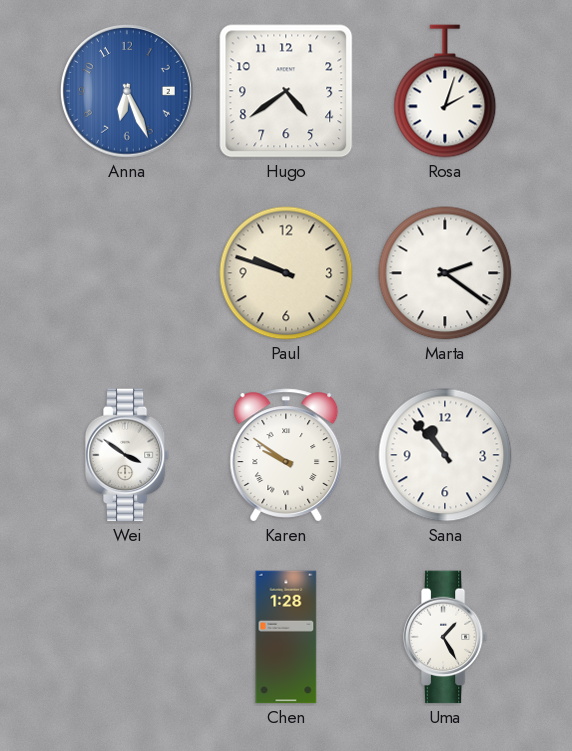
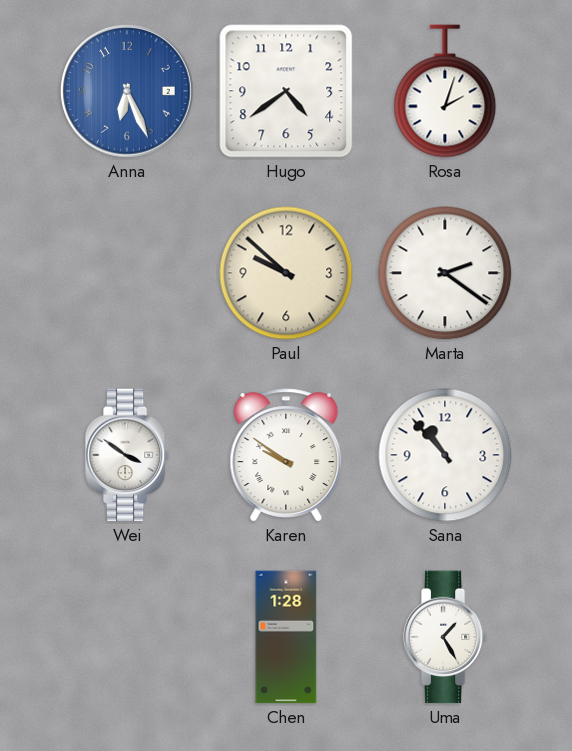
Paul: 9:48 -> 9:52
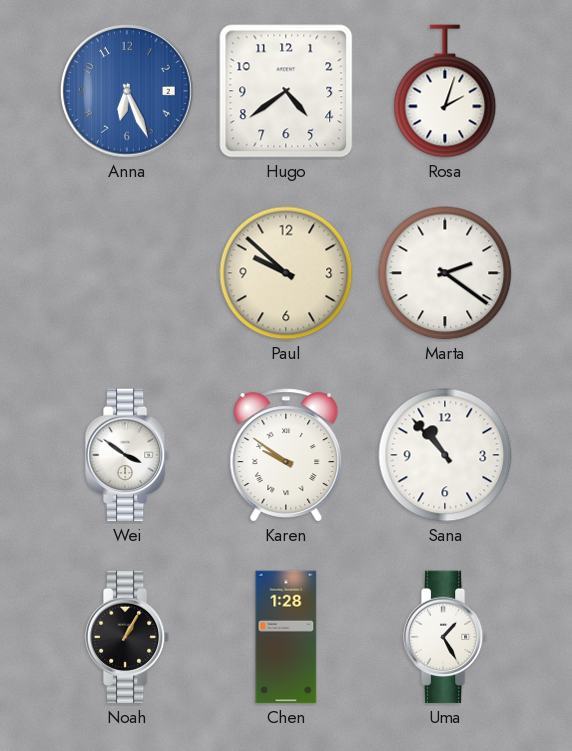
Noah: none -> 1:05
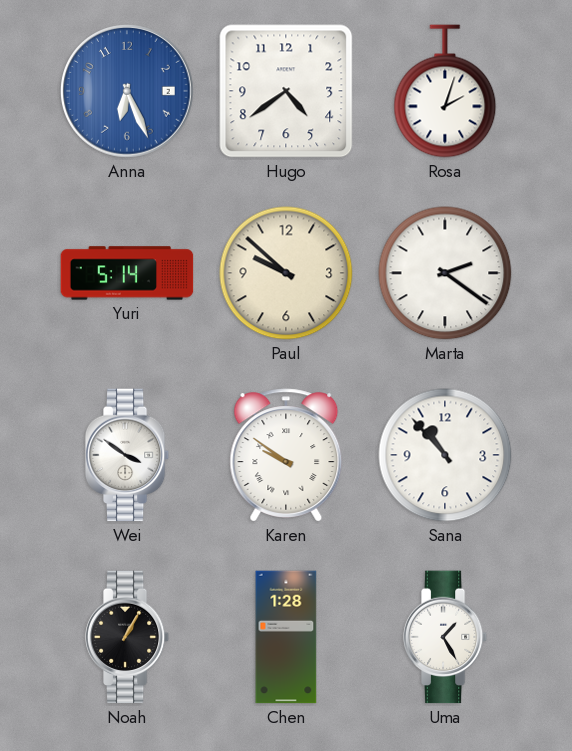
Yuri: none -> 5:14
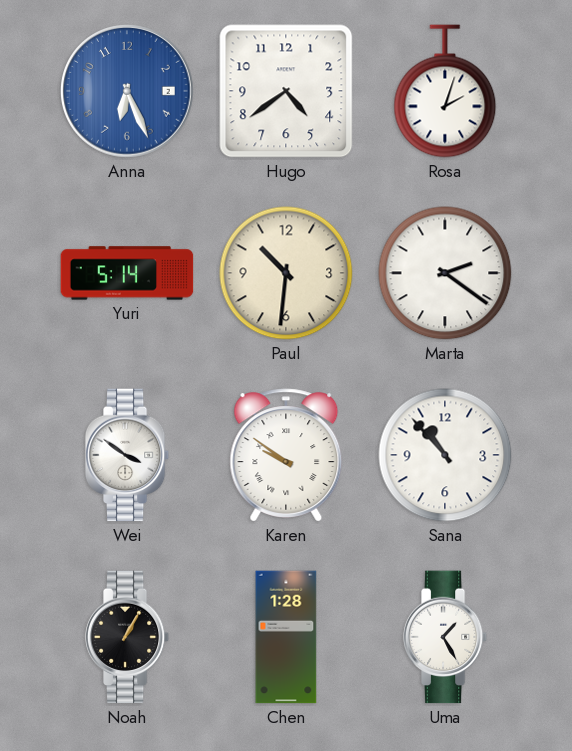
Paul: 9:52 -> 10:31
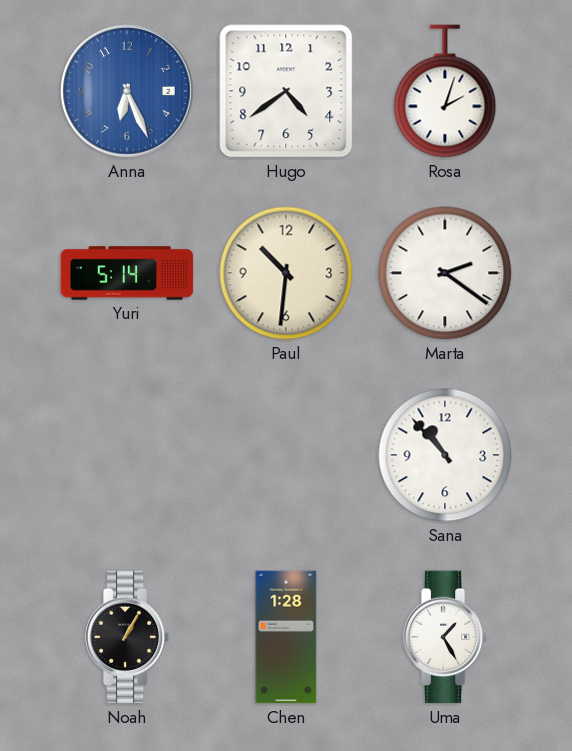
Wei: 3:51 -> none
Karen: 9:51 -> none
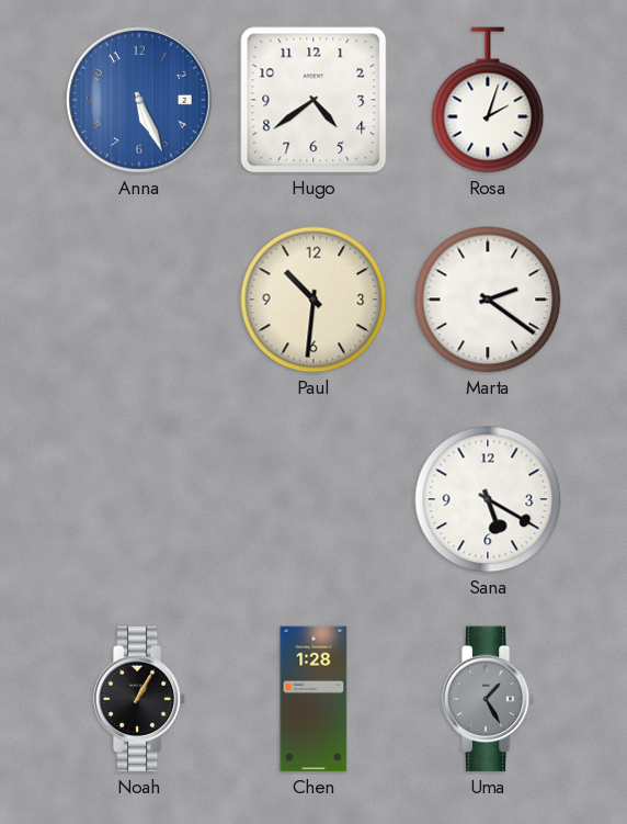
Anna: 6:26 -> 5:26
Yuri: 5:14 -> none
Sana: 10:53 -> 5:20
Uma dial: white -> grey
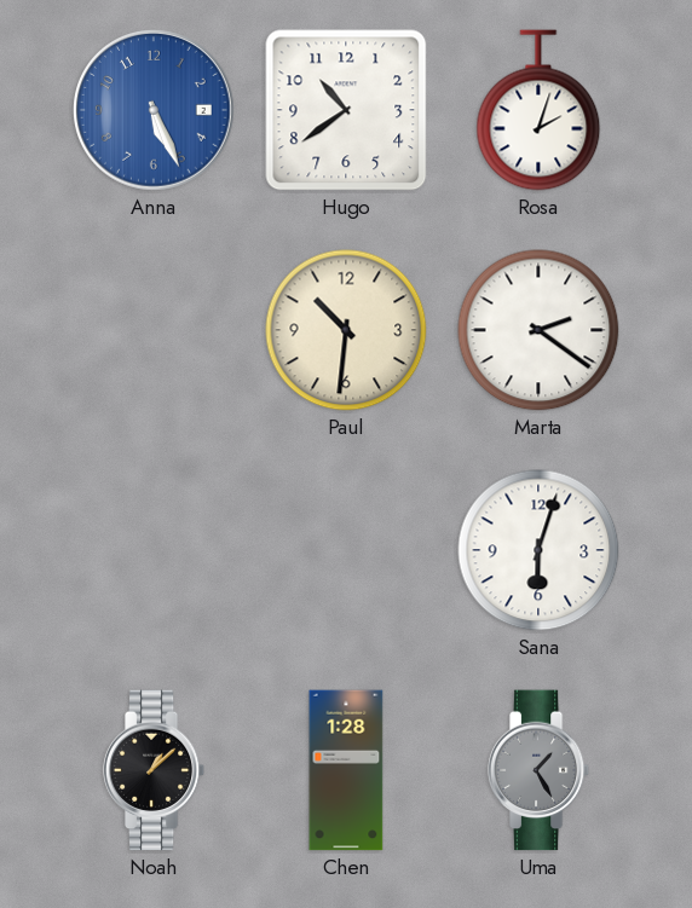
Hugo: 4:39 -> 10:39
Sana: 5:20 -> 6:03
Noah: 1:05 -> 1:08
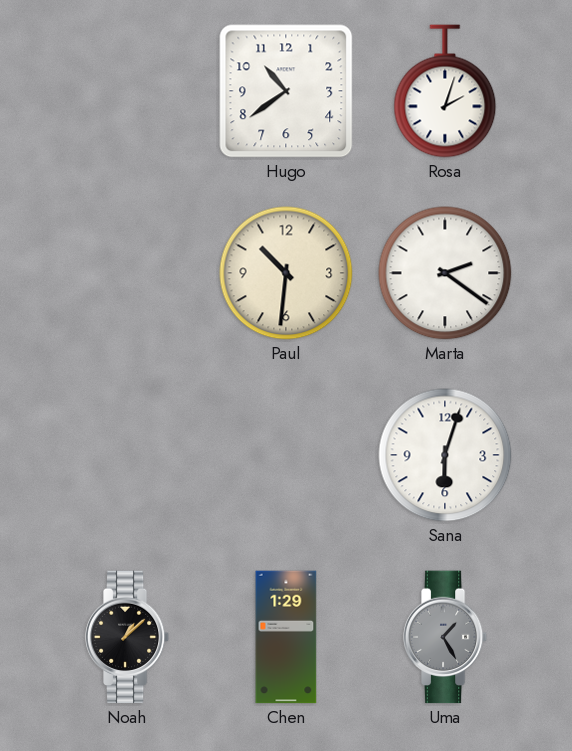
Anna: 5:26 -> none
Chen: 1:28 -> 1:29
